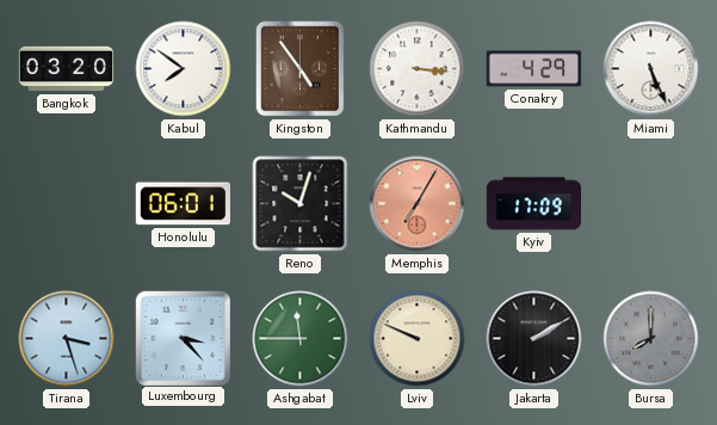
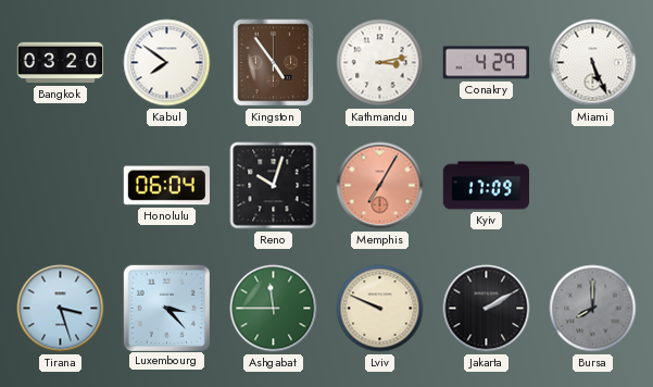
Kathmandu: 3:16 -> 3:13
Honolulu: 06:01 -> 06:04
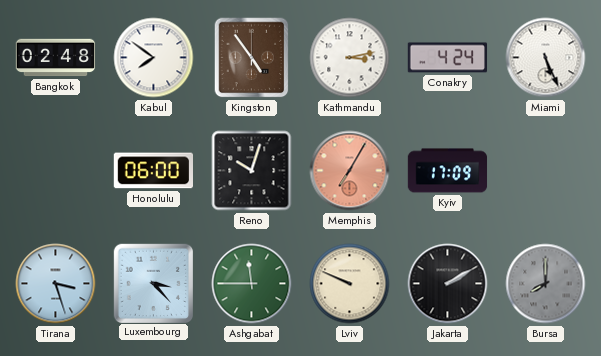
Bangkok: 03:20 -> 02:48
Conakry: 4:29 -> 4:24
Honolulu: 06:04 -> 06:00
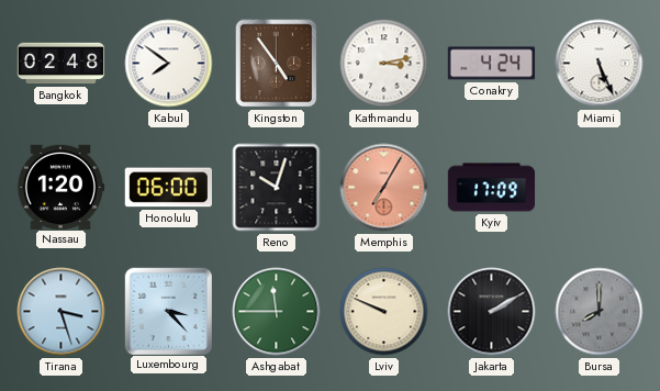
Nassau: none -> 1:20
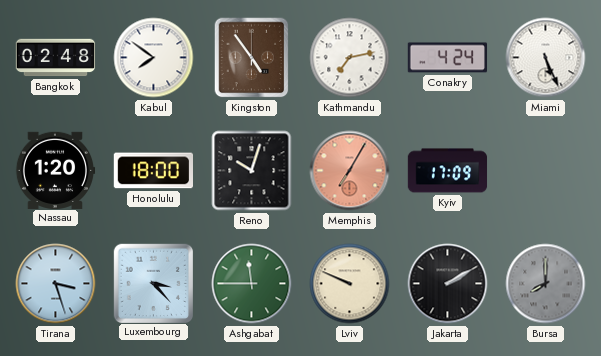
Kathmandu: 3:13 -> 7:13
Honolulu: 06:00 -> 18:00
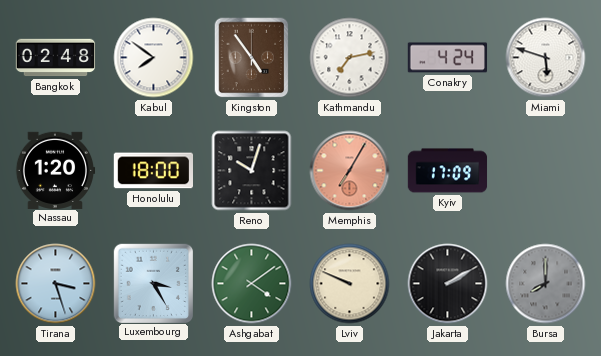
Miami: 5:26 -> 5:48
Luxembourg: 3:23 -> 3:25
Ashgabat: 11:45 -> 4:09
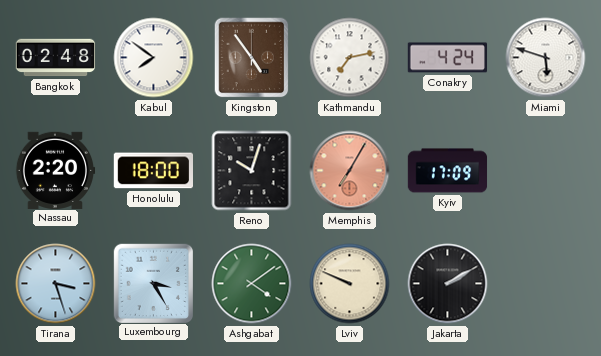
Nassau: 1:20 -> 2:20
Bursa: 8:00 -> none
